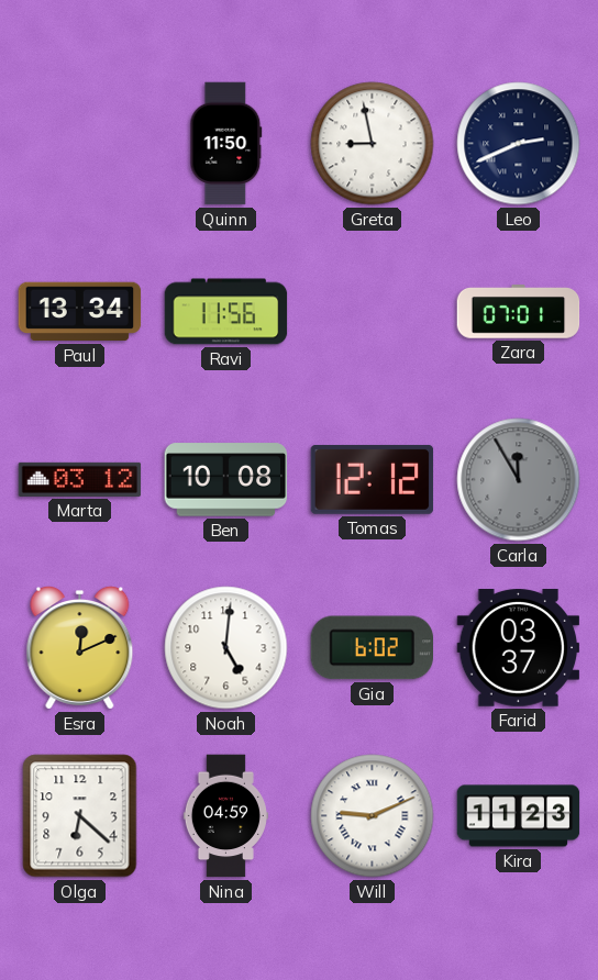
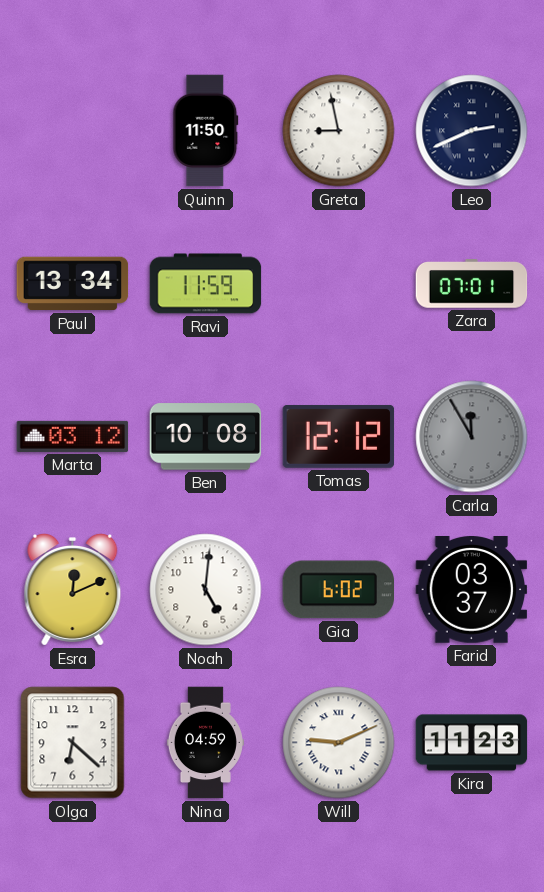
Ravi: 11:56 -> 11:59
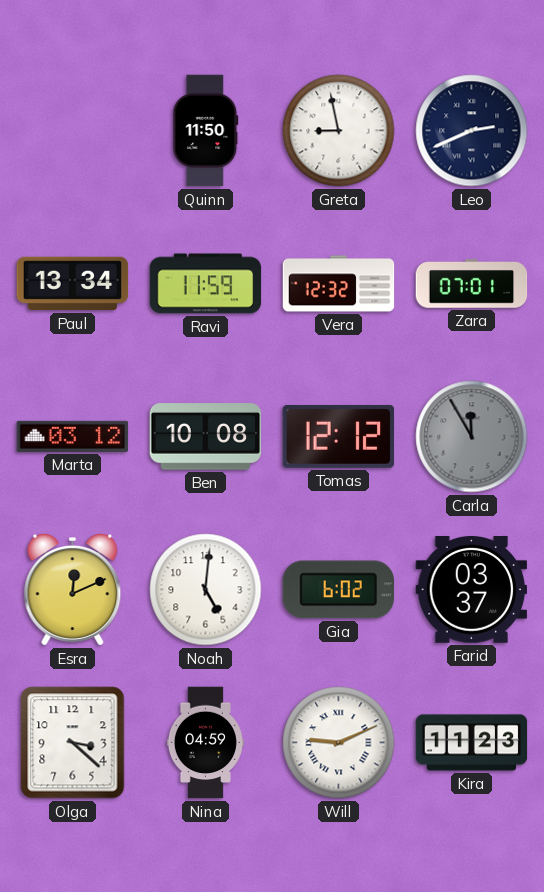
Vera: none -> 12:32
Olga: 6:22 -> 3:22
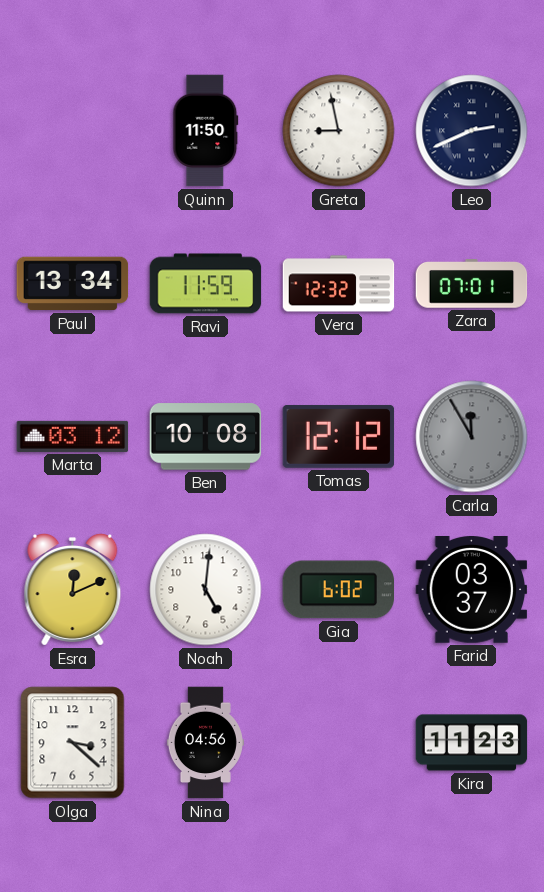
Nina: 04:59 -> 04:56
Will: 9:11 -> none
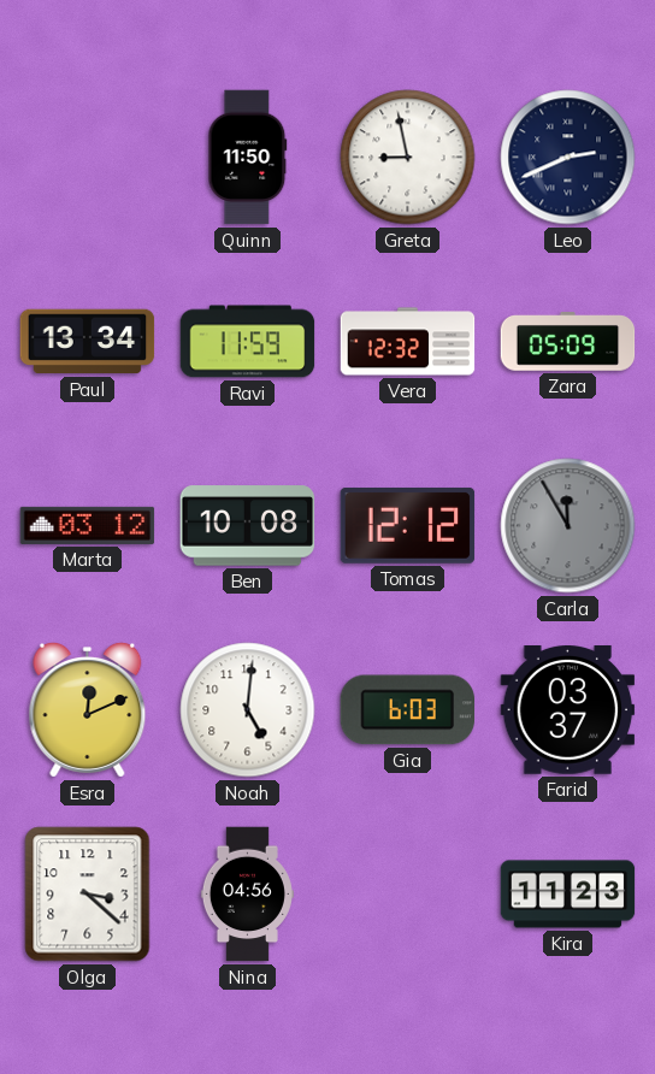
Zara: 07:01 -> 05:09
Gia: 6:02 -> 6:03
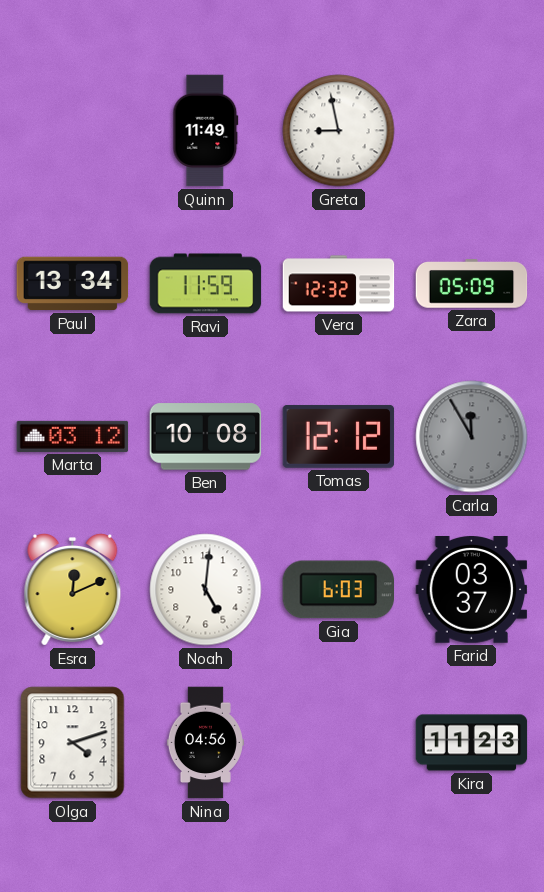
Quinn: 11:50 -> 11:49
Leo: 2:41 -> none
Olga: 3:22 -> 4:12
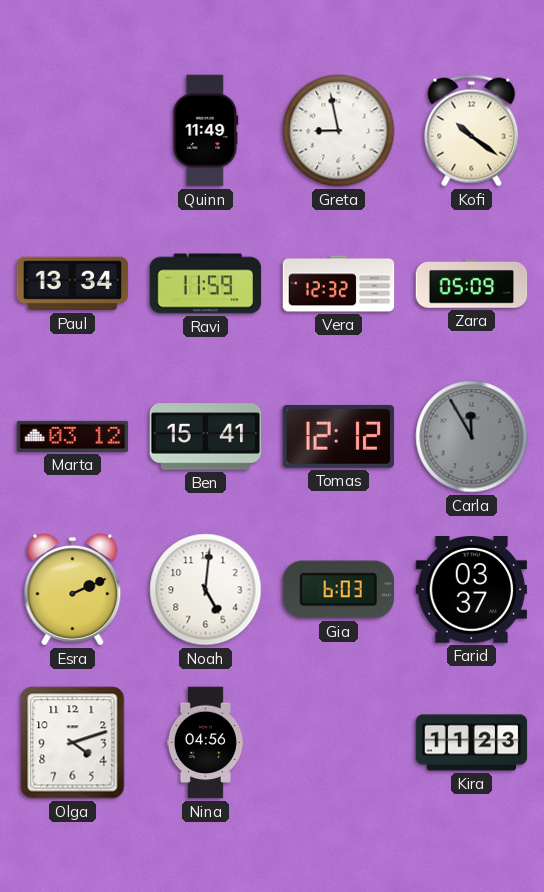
Kofi: none -> 10:21
Ben: 10:08 -> 15:41
Esra: 12:11 -> 2:11
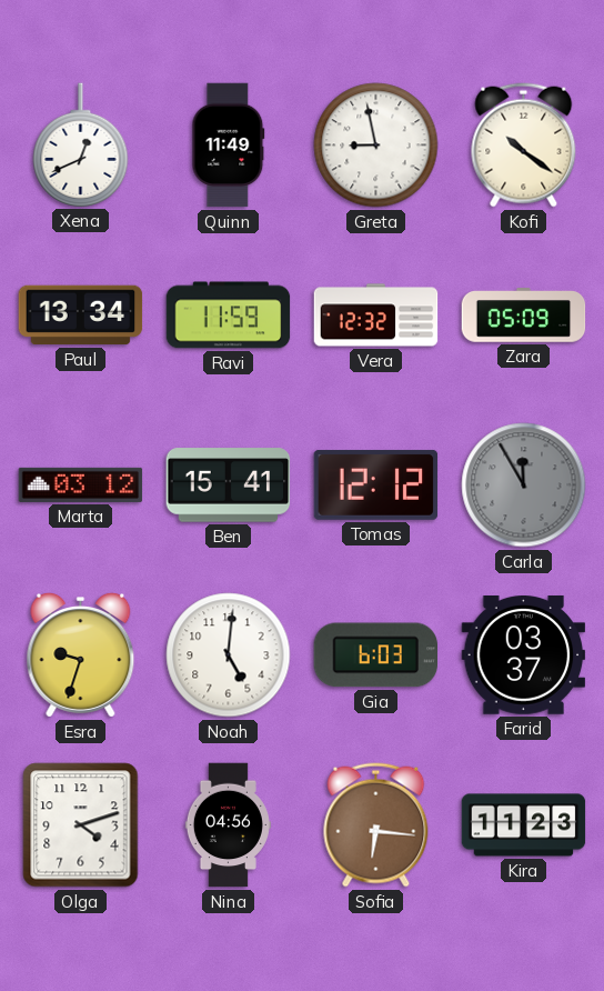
Xena: none -> 12:41
Esra: 2:11 -> 9:33
Sofia: none -> 6:16
